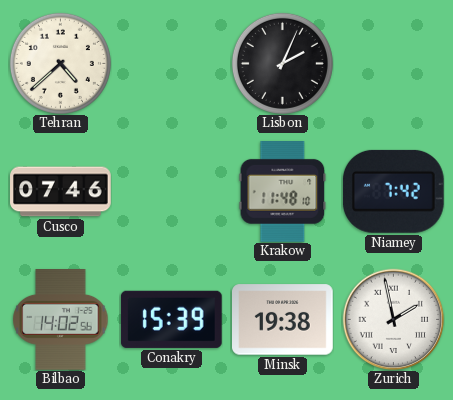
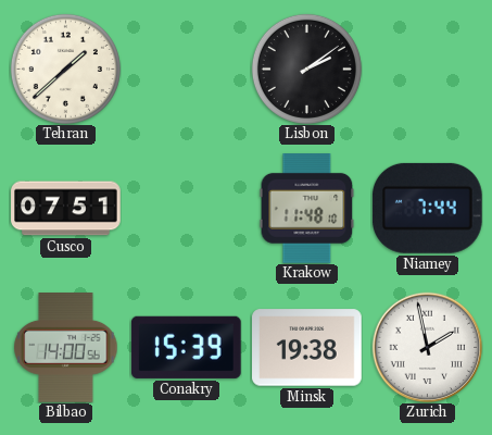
Tehran: 4:38 -> 1:38
Lisbon: 2:04 -> 2:09
Cusco: 07:46 -> 07:51
Niamey: 7:42 -> 7:44
Bilbao: 14:02 -> 14:00
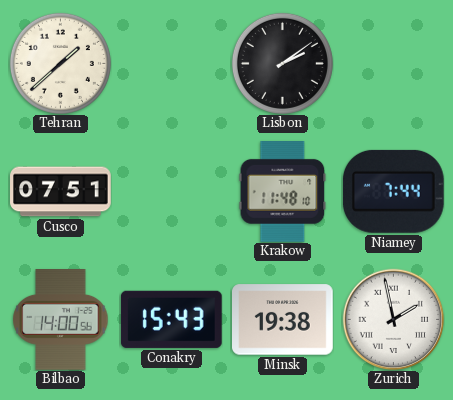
Conakry: 15:39 -> 15:43
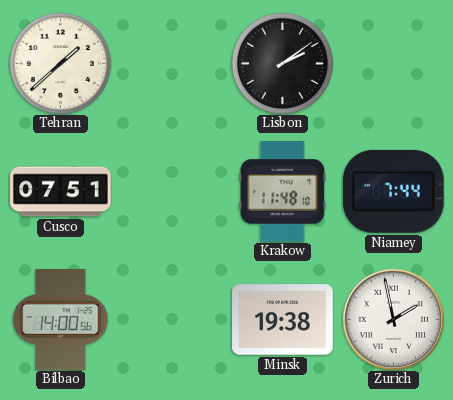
Conakry: 15:43 -> none
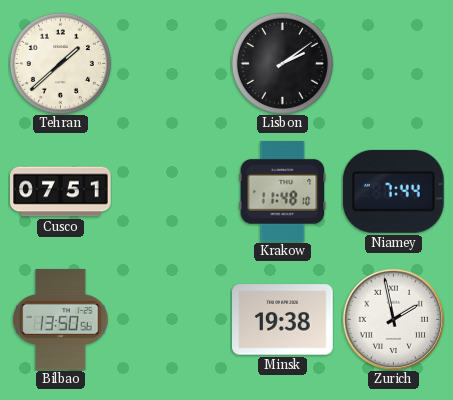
Bilbao: 14:00 -> 13:50
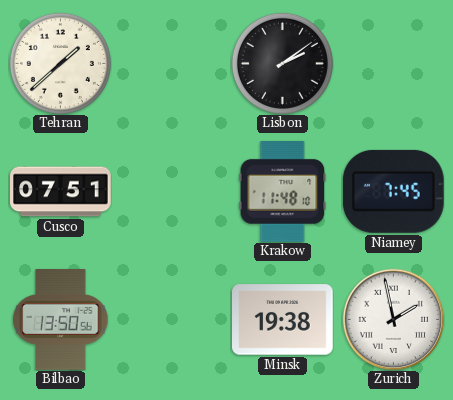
Niamey: 7:44 -> 7:45
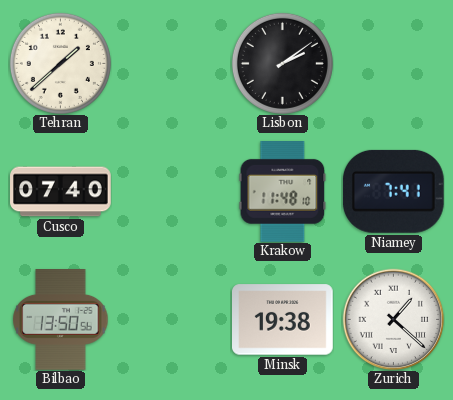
Cusco: 07:51 -> 07:40
Niamey: 7:45 -> 7:41
Zurich: 1:58 -> 1:22
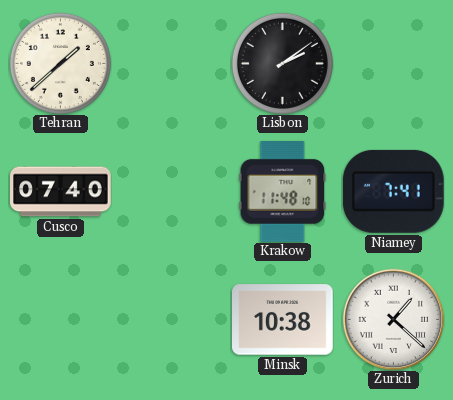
Bilbao: 13:50 -> none
Minsk: 19:38 -> 10:38
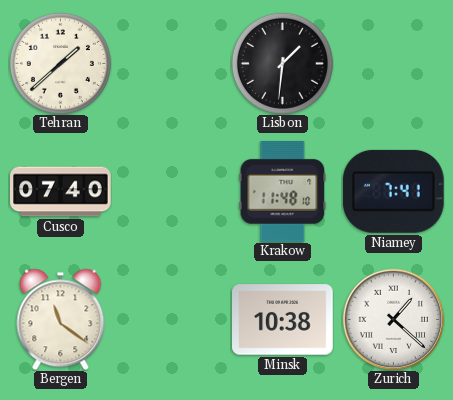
Lisbon: 2:09 -> 1:31
Bergen: none -> 11:21
